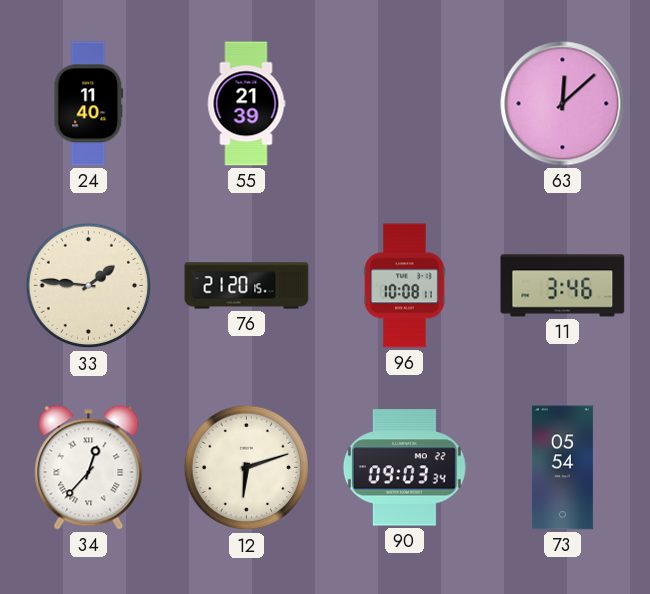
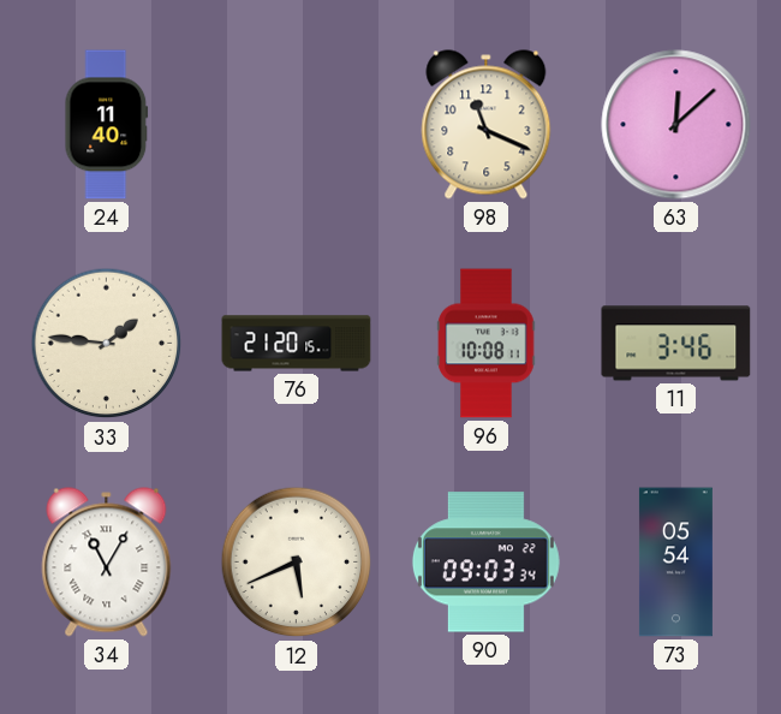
55: 21:39 -> none
98: none -> 11:19
34: 12:37 -> 11:05
12: 6:12 -> 5:41
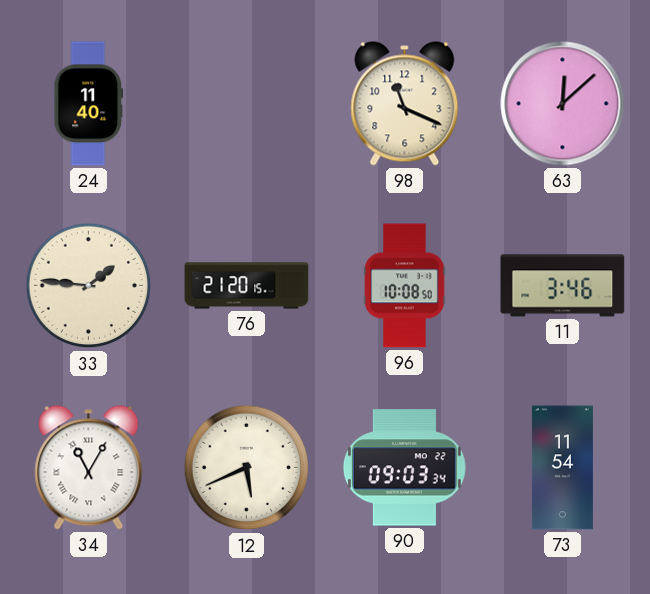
96: 10:08:11 -> 10:08:50
73: 05:54 -> 11:54
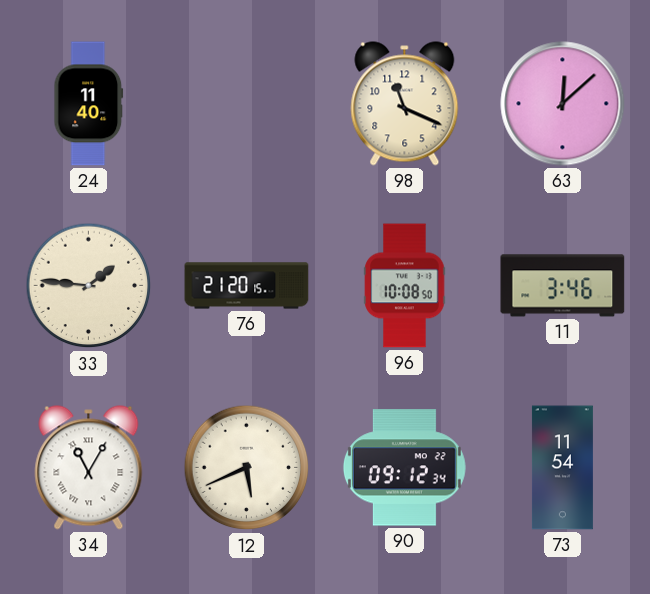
90: 09:03 -> 09:12
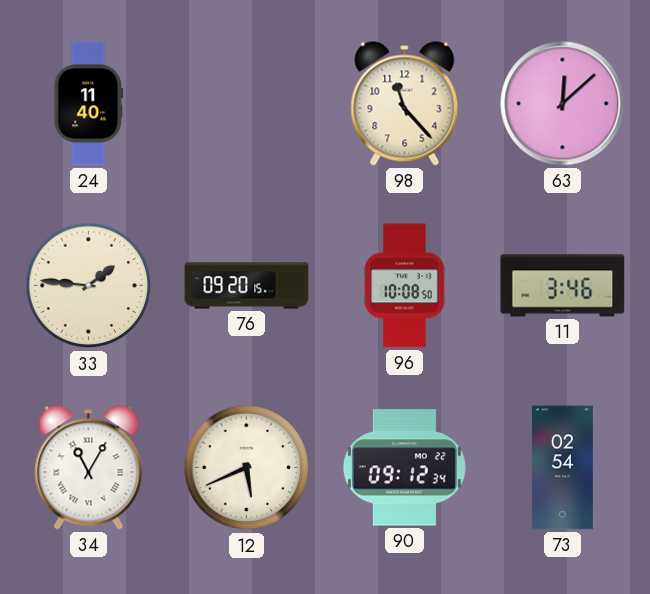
98: 11:19 -> 11:23
76: 21:20 -> 09:20
73: 11:54 -> 02:54
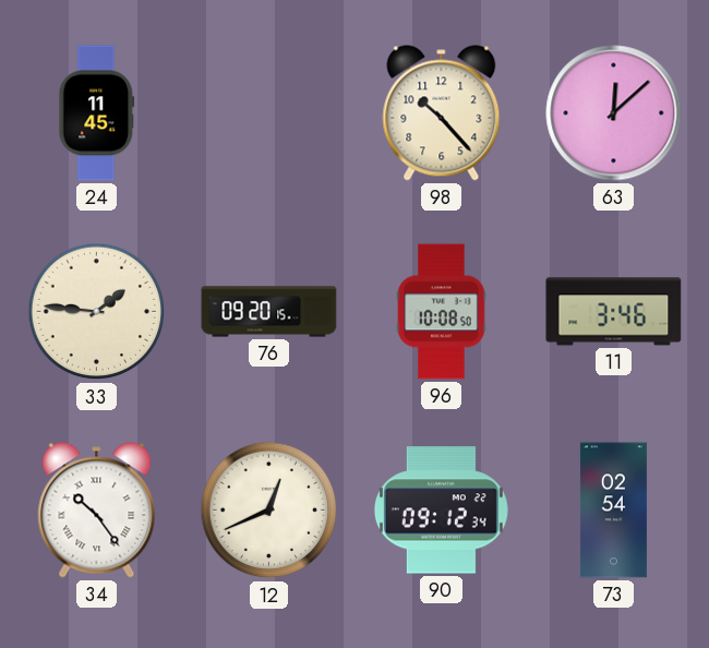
24: 11:40 -> 11:45
98: 11:23 -> 10:23
34: 11:05 -> 10:24
12: 5:41 -> 12:41
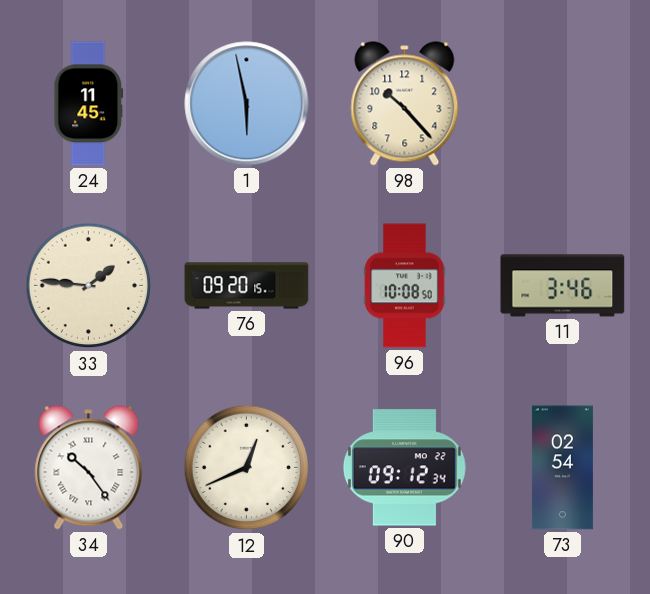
1: none -> 5:58
63: 12:08 -> none
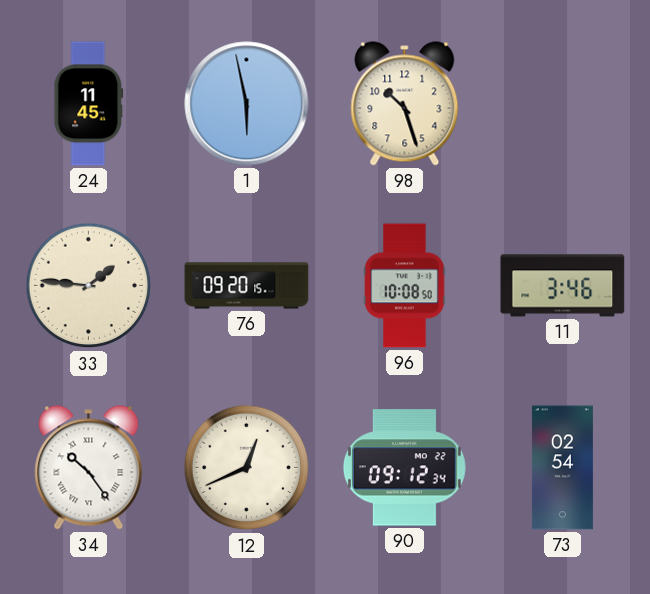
98: 10:23 -> 10:27
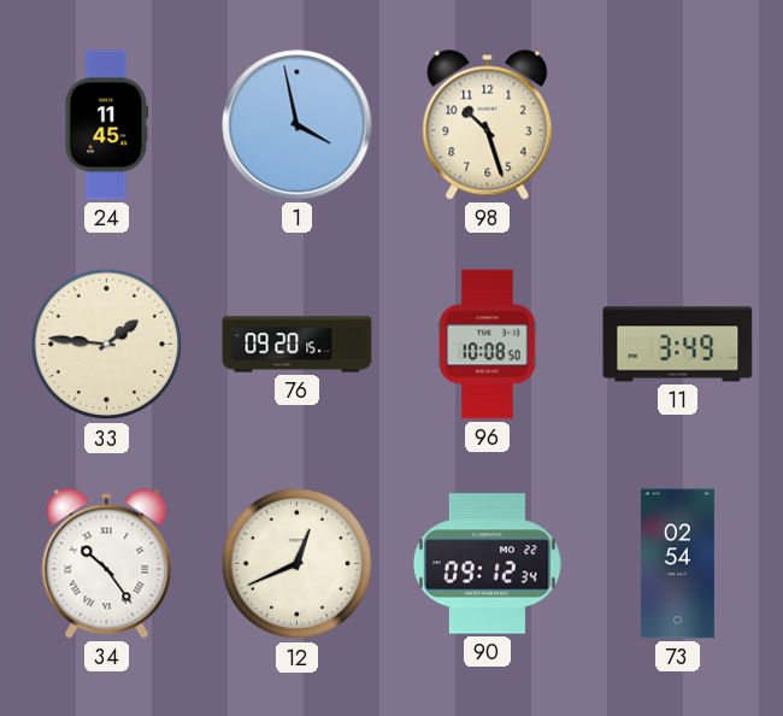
1: 5:58 -> 3:58
11: 3:46 -> 3:49
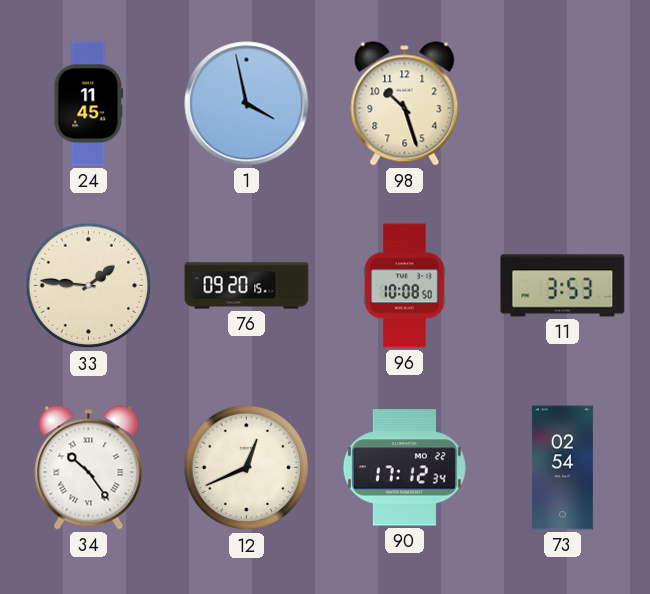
11: 3:49 -> 3:53
90: 09:12 -> 17:12
